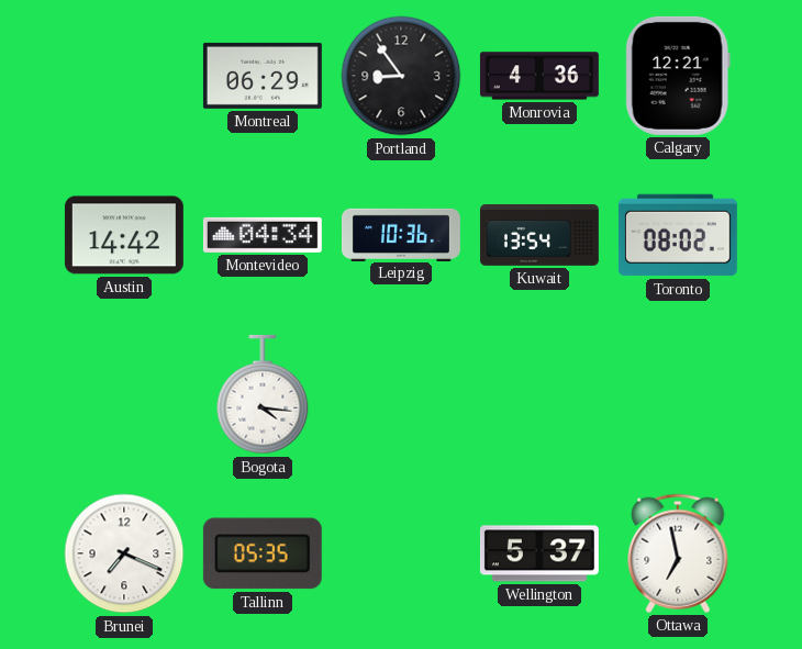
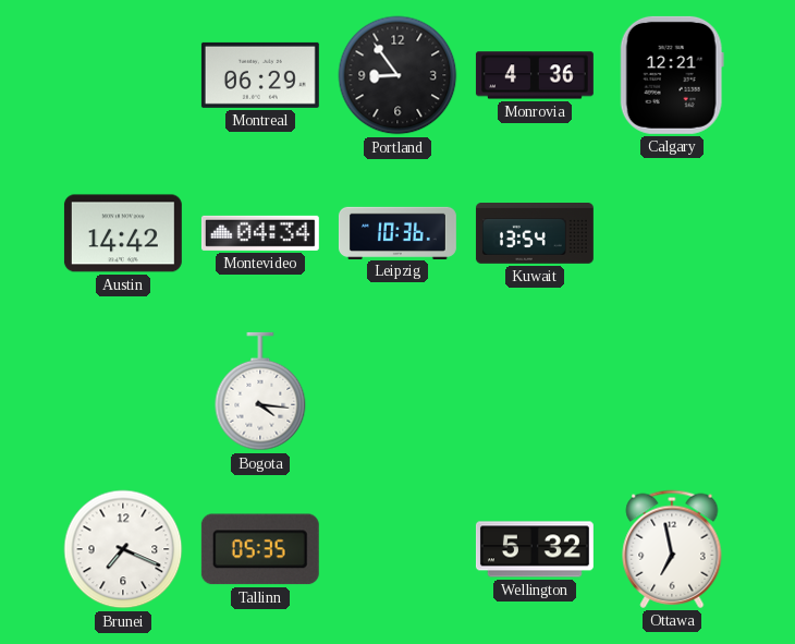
Toronto: 08:02 -> none
Wellington: 5:37 -> 5:32
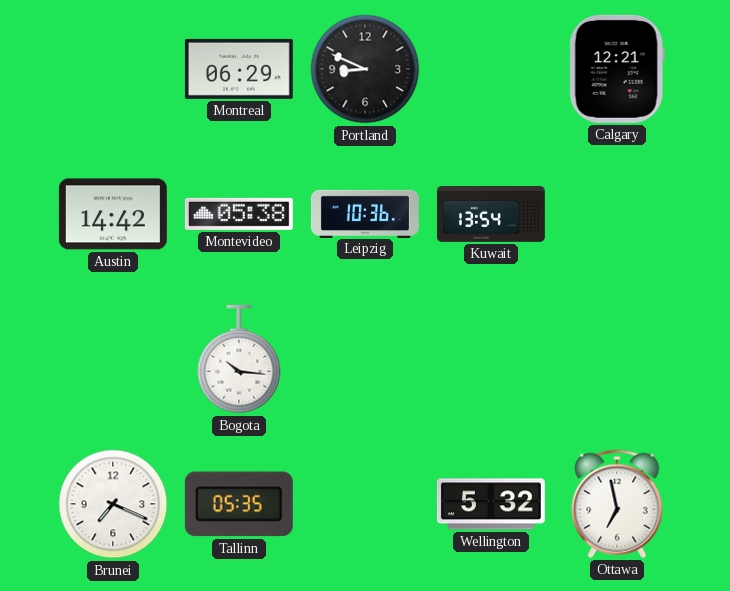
Portland: 8:54 -> 8:49
Monrovia: 4:36 -> none
Montevideo: 04:34 -> 05:38
Bogota: 4:16 -> 10:16
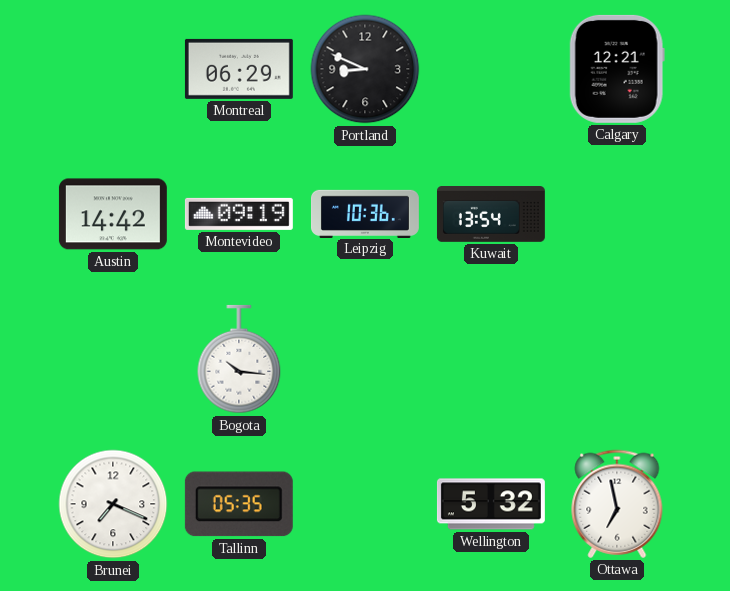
Montevideo: 05:38 -> 09:19
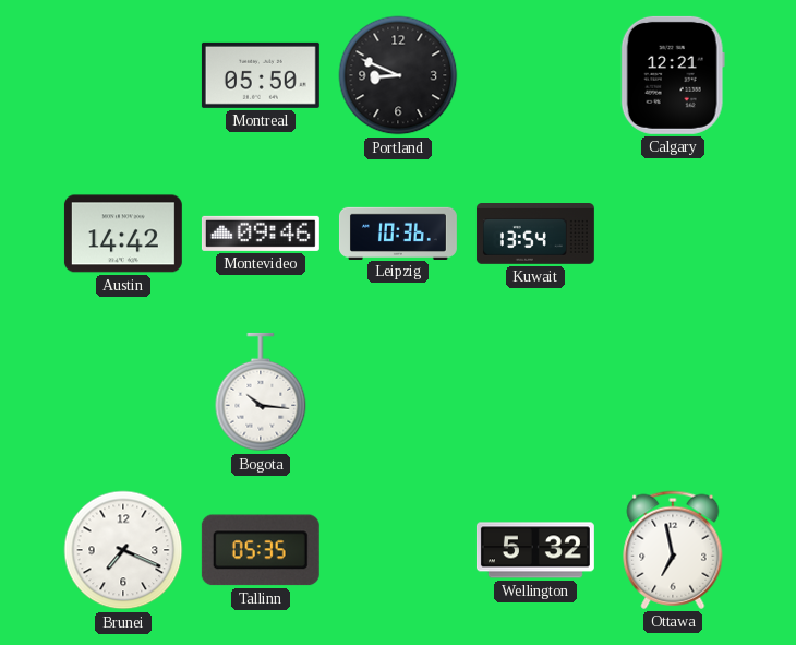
Montreal: 06:29 -> 05:50
Montevideo: 09:19 -> 09:46
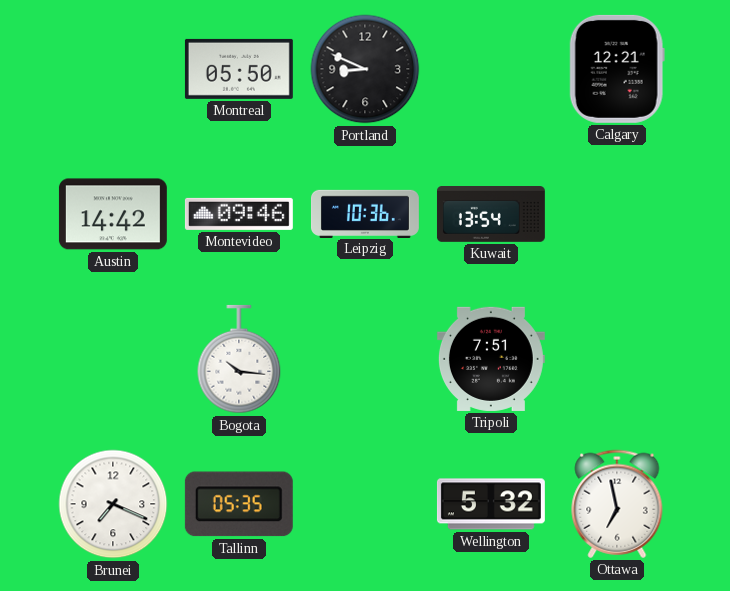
Tripoli: none -> 7:51
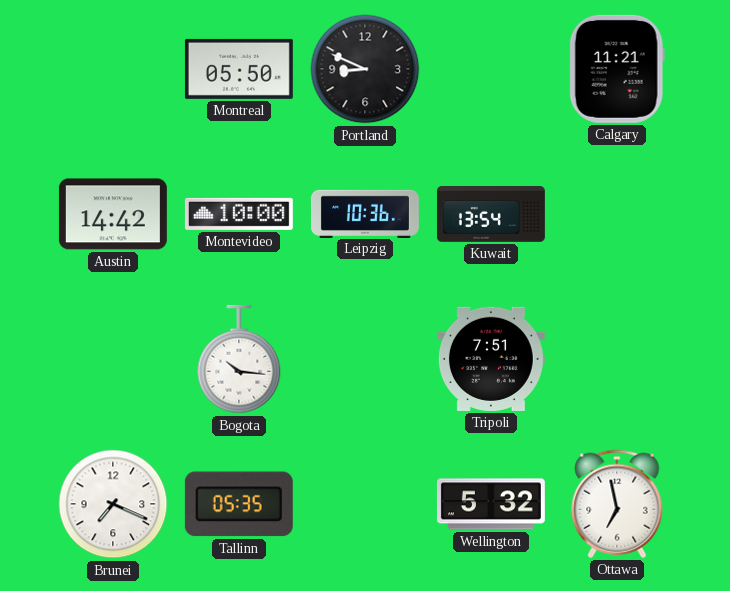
Calgary: 12:21 -> 11:21
Montevideo: 09:46 -> 10:00
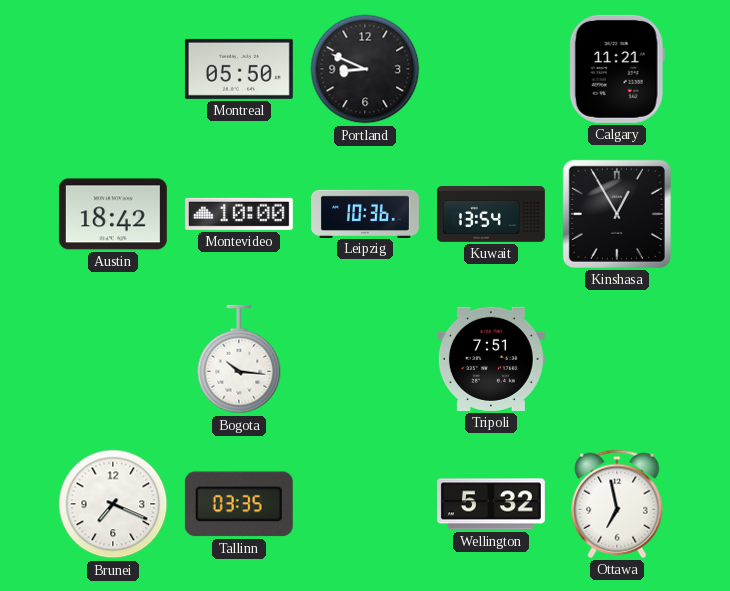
Austin: 14:42 -> 18:42
Kinshasa: none -> 12:55
Tallinn: 05:35 -> 03:35
